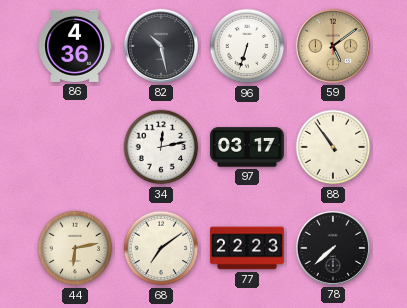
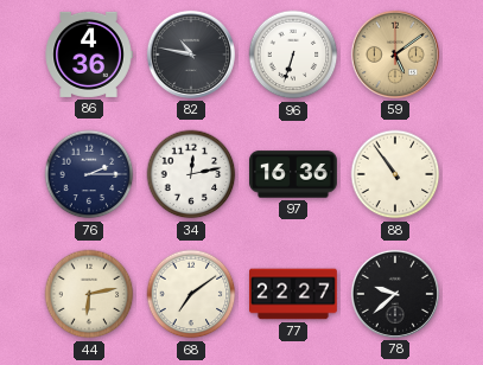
82: 10:28 -> 10:47
76: none -> 2:15
97: 03:17 -> 16:36
77: 22:23 -> 22:27
78: 7:38 -> 9:38
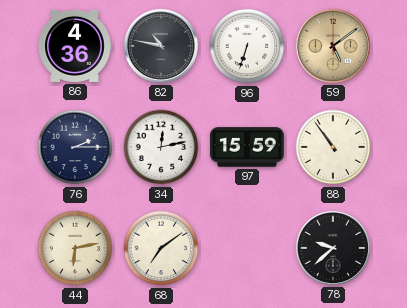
97: 16:36 -> 15:59
77: 22:27 -> none
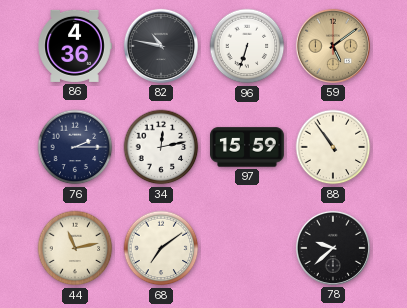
44: 6:13 -> 11:13
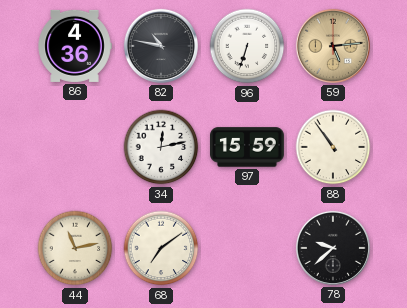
59: 5:09 -> 5:14
76: 2:15 -> none
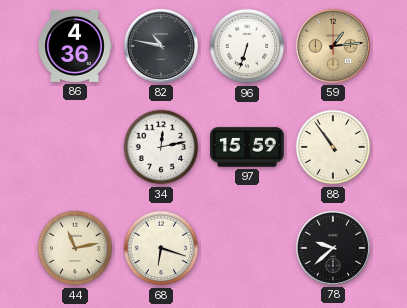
59: 5:14 -> 1:14
68: 7:09 -> 6:18
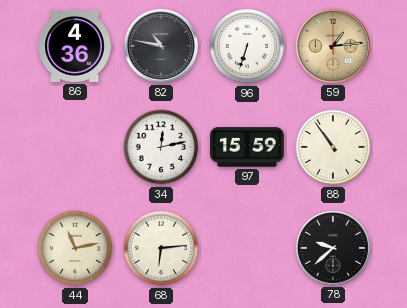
68: 6:18 -> 6:14
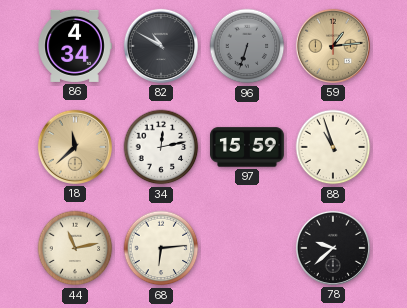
86: 4:36 -> 4:34
82: 10:47 -> 10:50
96 dial: white -> grey
18: none -> 11:38
88: 10:54 -> 10:57
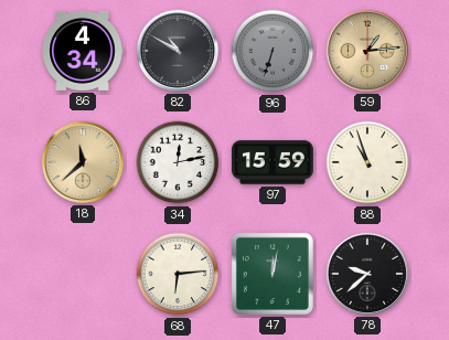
44: 11:13 -> none
47: none -> 12:02
